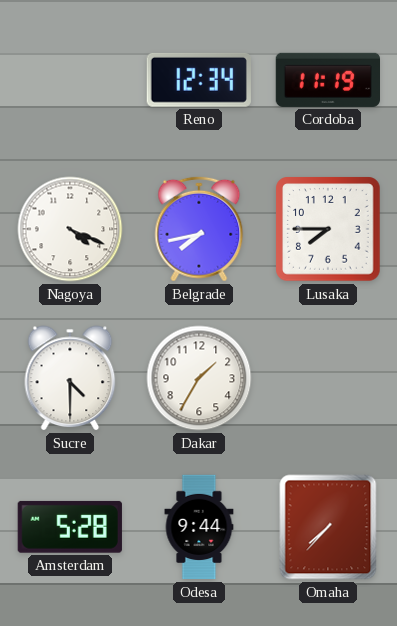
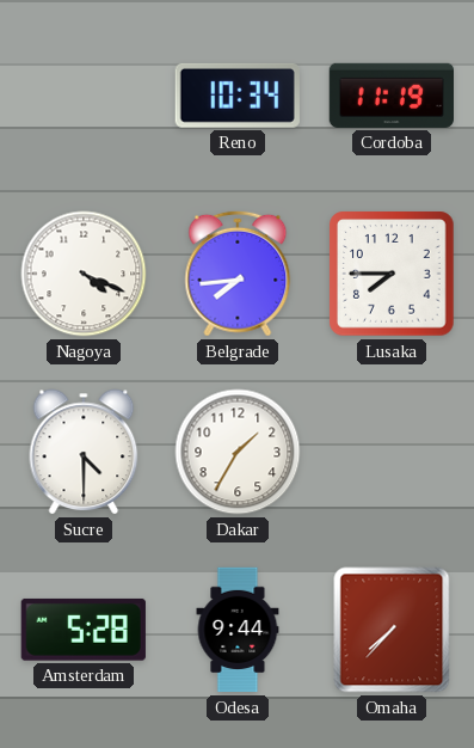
Reno: 12:34 -> 10:34
Belgrade: 7:43 -> 7:44
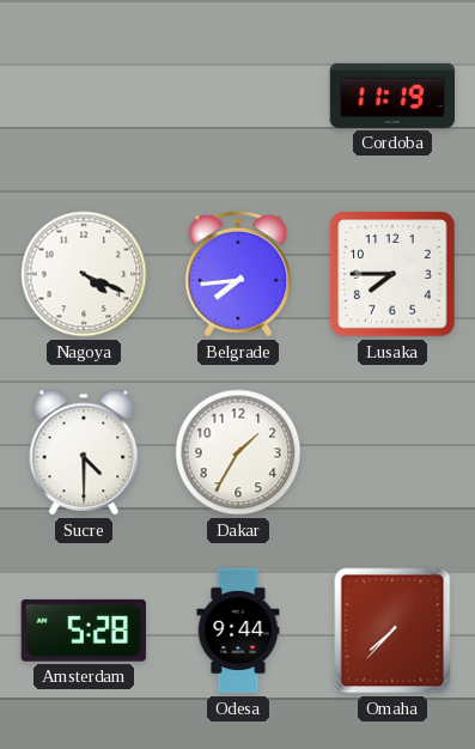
Reno: 10:34 -> none
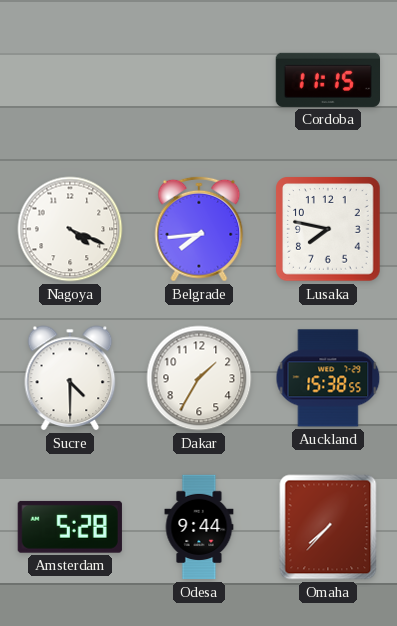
Cordoba: 11:19 -> 11:15
Lusaka: 7:45 -> 7:47
Auckland: none -> 15:38
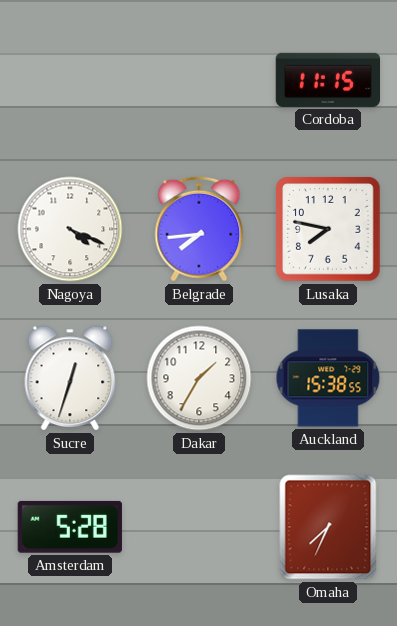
Sucre: 4:30 -> 12:33
Odesa: 9:44 -> none
Omaha: 7:37 -> 7:34
